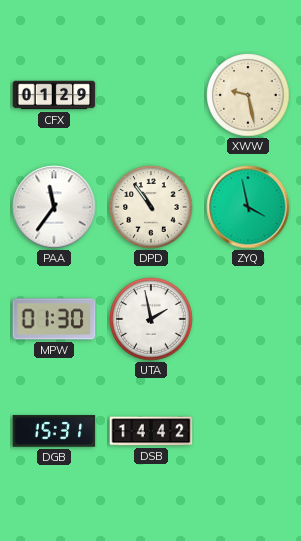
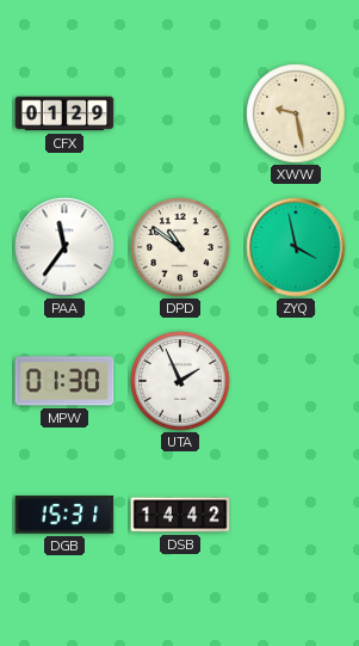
DPD: 10:54 -> 10:51
UTA: 1:58 -> 1:56
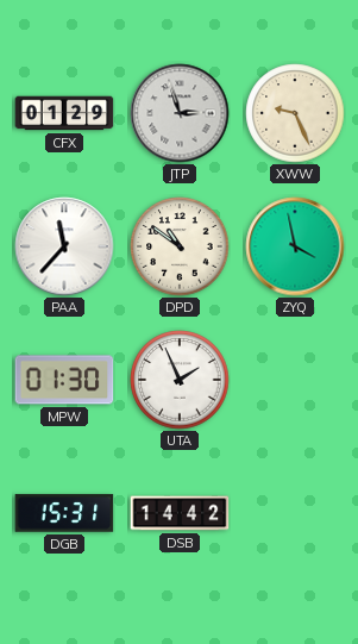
JTP: none -> 2:57
XWW: 9:28 -> 9:26
PAA: 11:36 -> 11:37
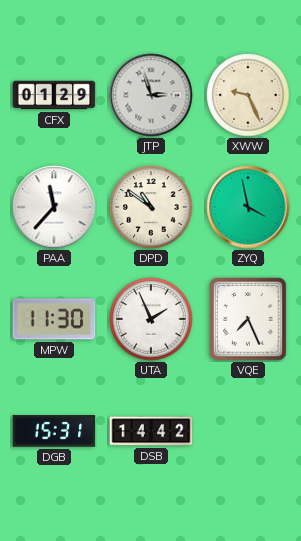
MPW: 01:30 -> 11:30
VQE: none -> 7:26
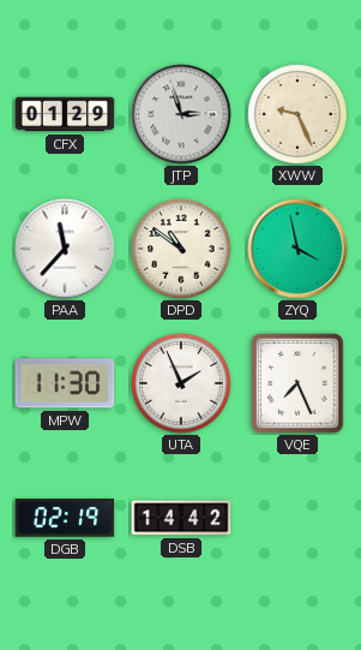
DGB: 15:31 -> 02:19
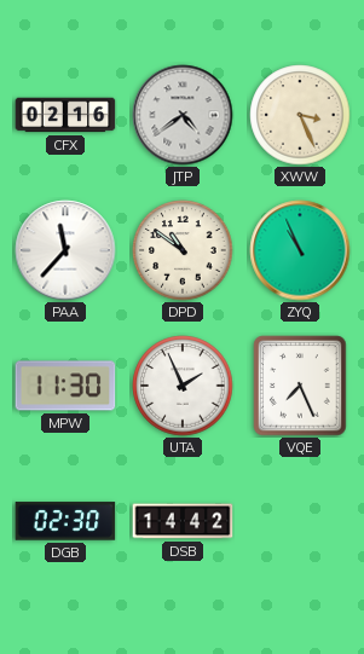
CFX: 01:29 -> 02:16
JTP: 2:57 -> 4:39
XWW: 9:26 -> 3:26
ZYQ: 3:58 -> 10:56
DGB: 02:19 -> 02:30
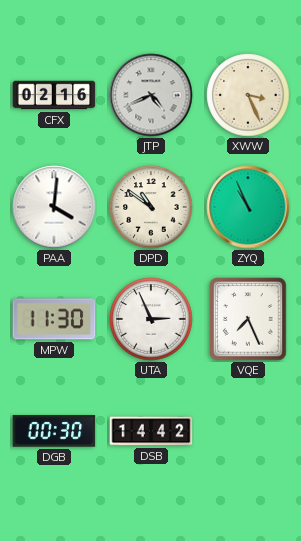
JTP: 4:39 -> 4:41
PAA: 11:37 -> 4:01
UTA: 1:56 -> 2:56
DGB: 02:30 -> 00:30
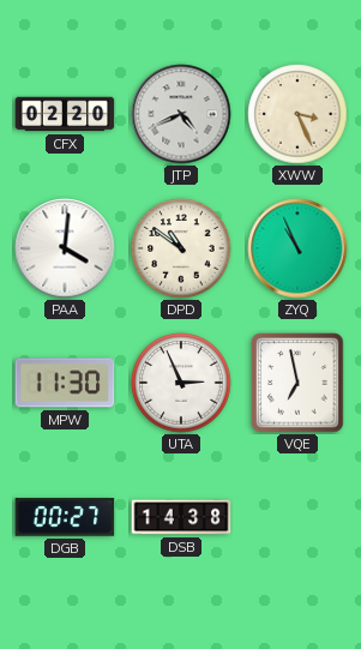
CFX: 02:16 -> 02:20
VQE: 7:26 -> 6:58
DGB: 00:30 -> 00:27
DSB: 14:42 -> 14:38
